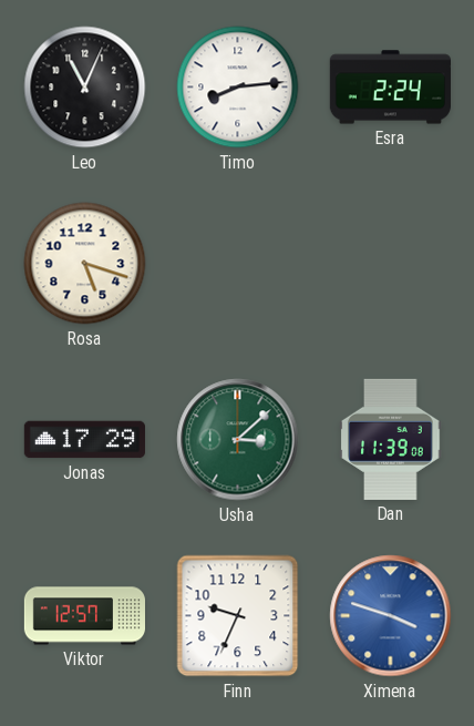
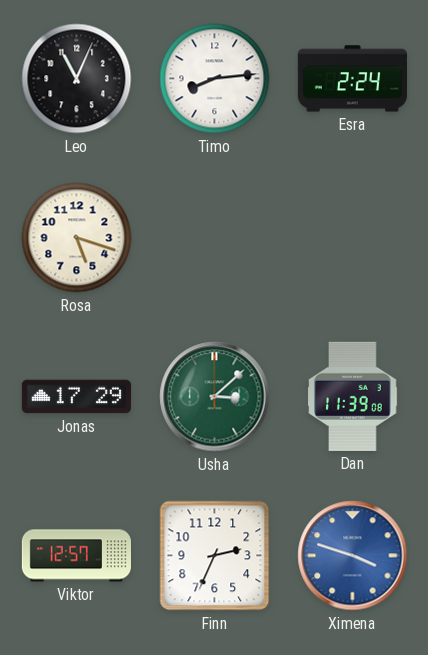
Finn: 9:34 -> 2:34
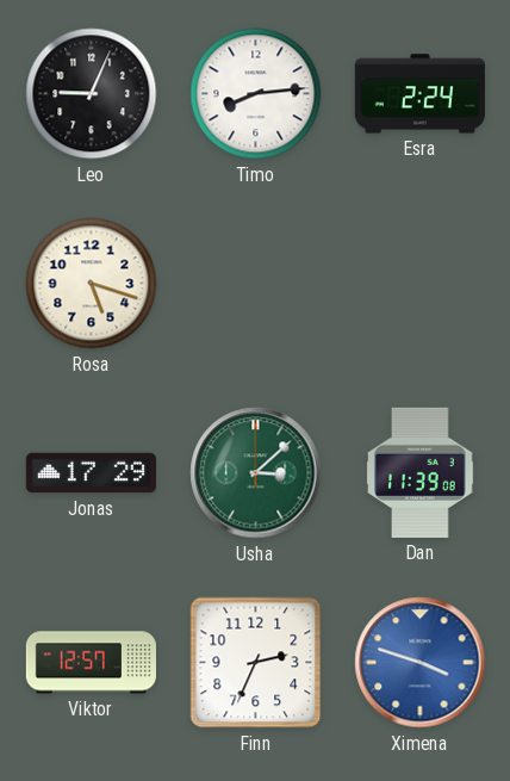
Leo: 11:04 -> 9:04
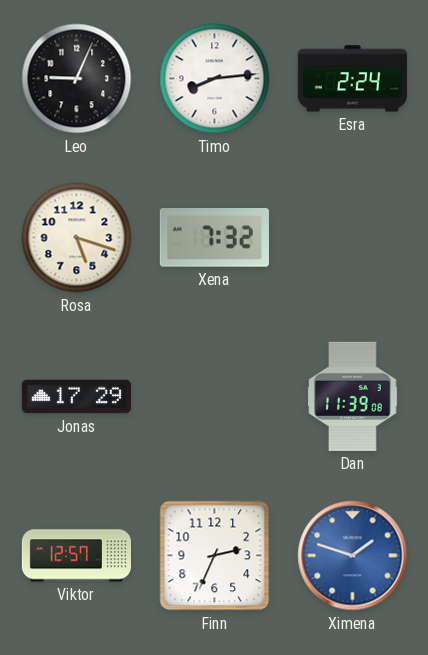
Xena: none -> 7:32
Usha: 3:08 -> none
Ximena: 3:48 -> 1:48
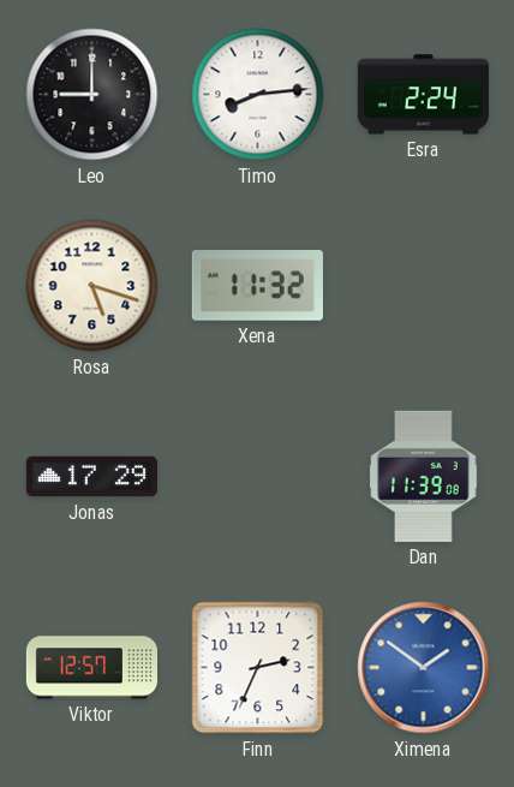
Leo: 9:04 -> 9:00
Xena: 7:32 -> 11:32
Ximena: 1:48 -> 1:51
